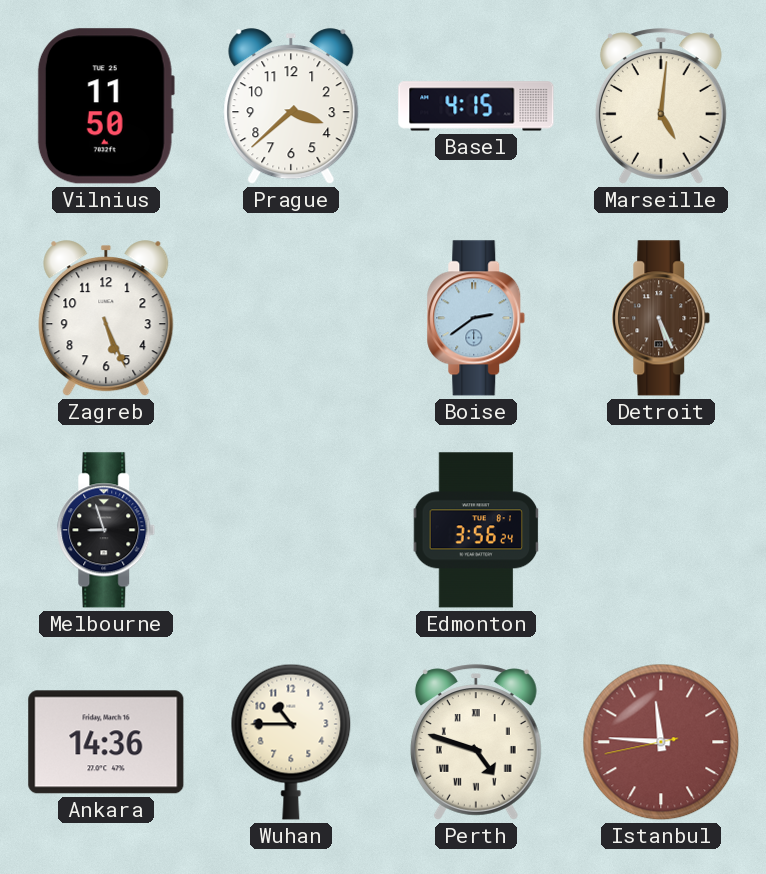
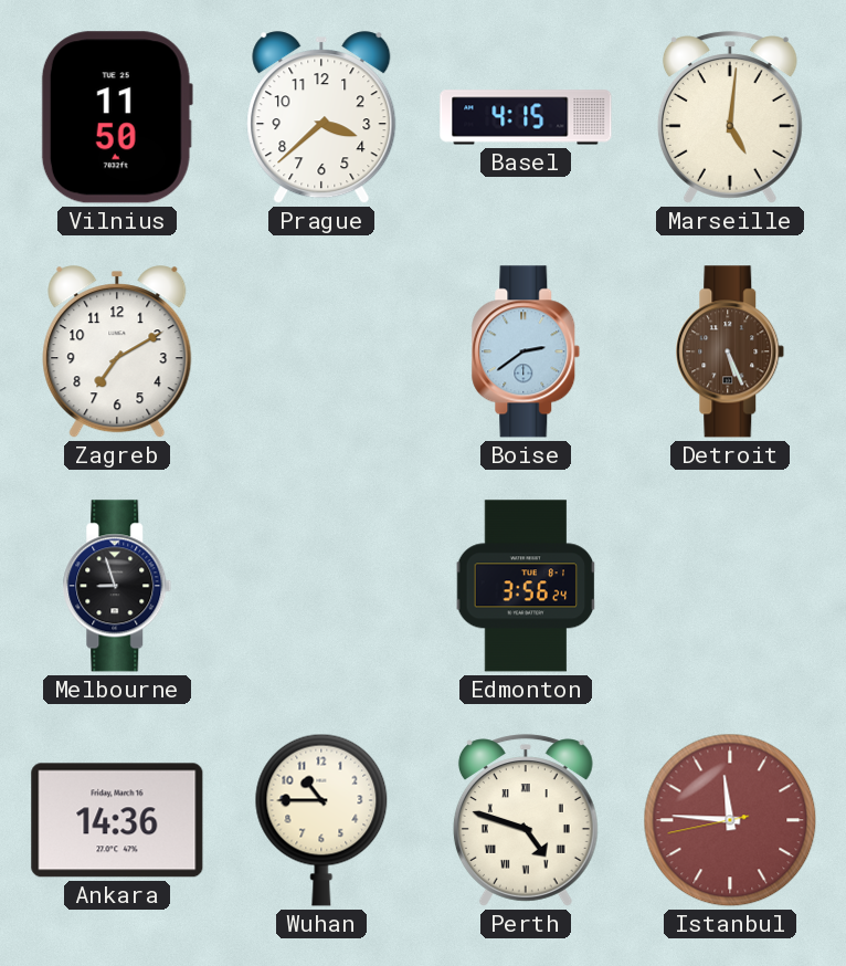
Zagreb: 5:26 -> 7:10
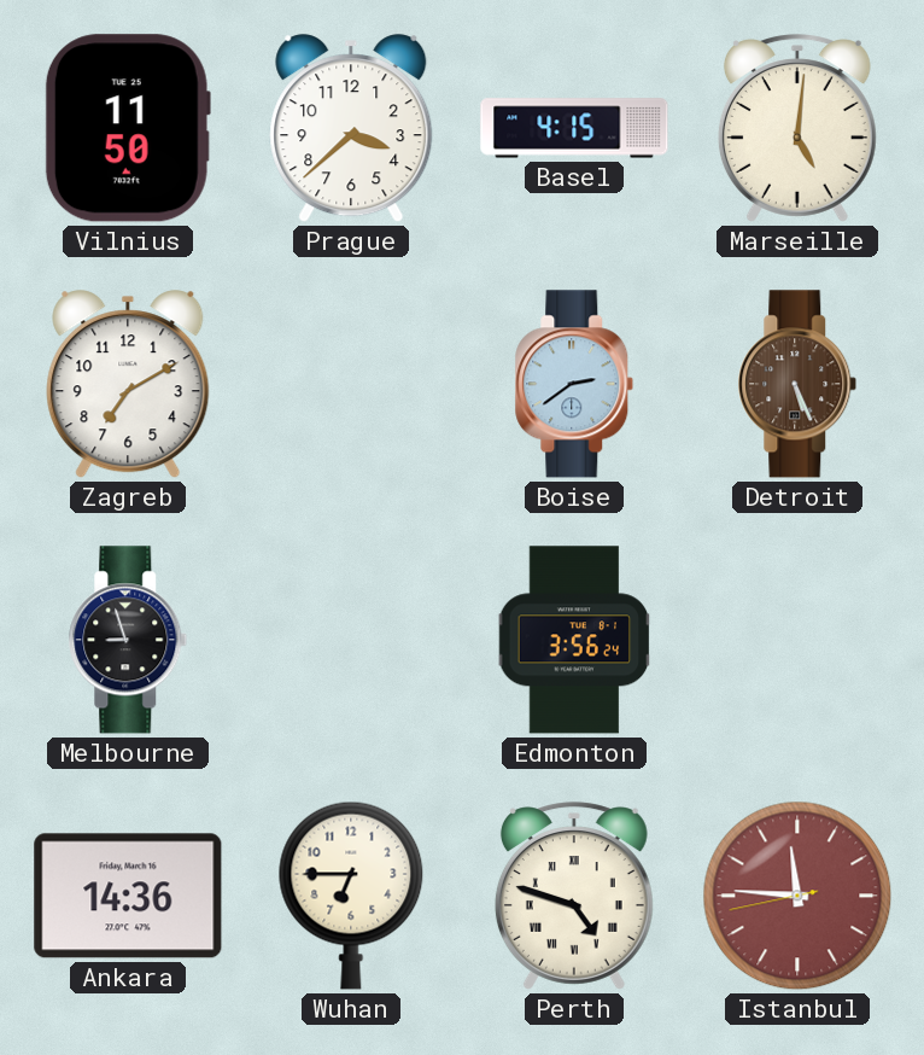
Wuhan: 10:45 -> 6:45
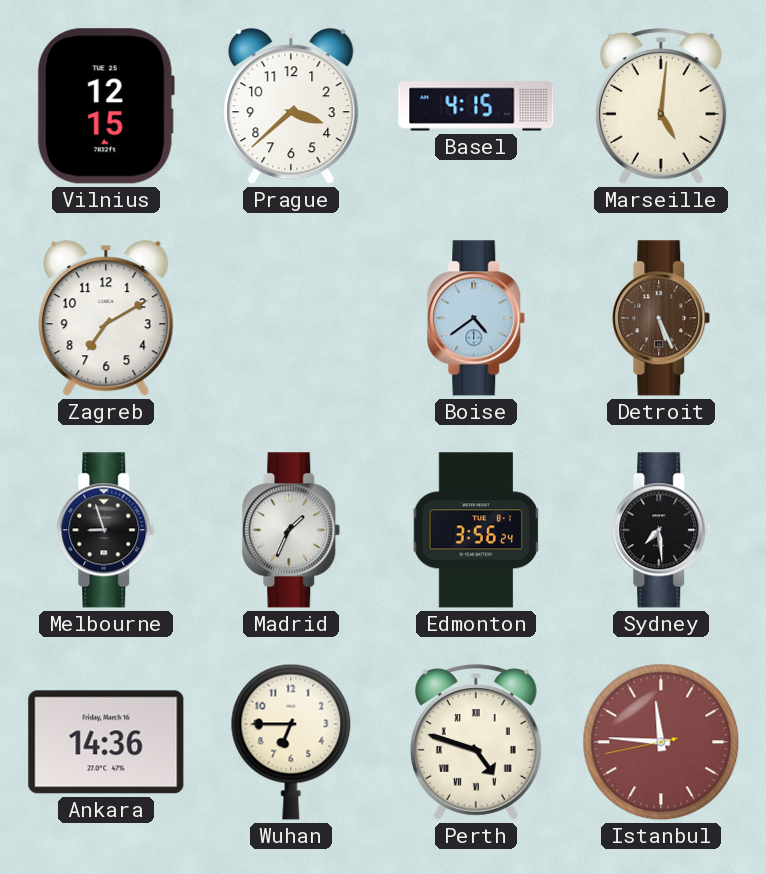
Vilnius: 11:50 -> 12:15
Boise: 2:39 -> 4:39
Madrid: none -> 1:34
Sydney: none -> 7:29
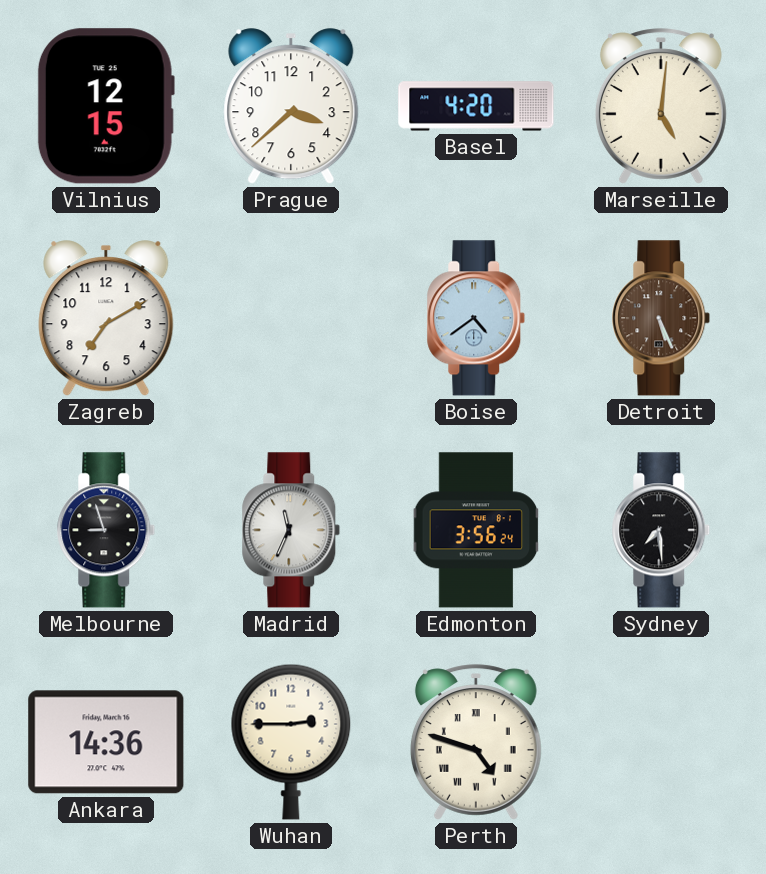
Basel: 4:15 -> 4:20
Madrid: 1:34 -> 11:34
Wuhan: 6:45 -> 2:45
Istanbul: 11:45 -> none
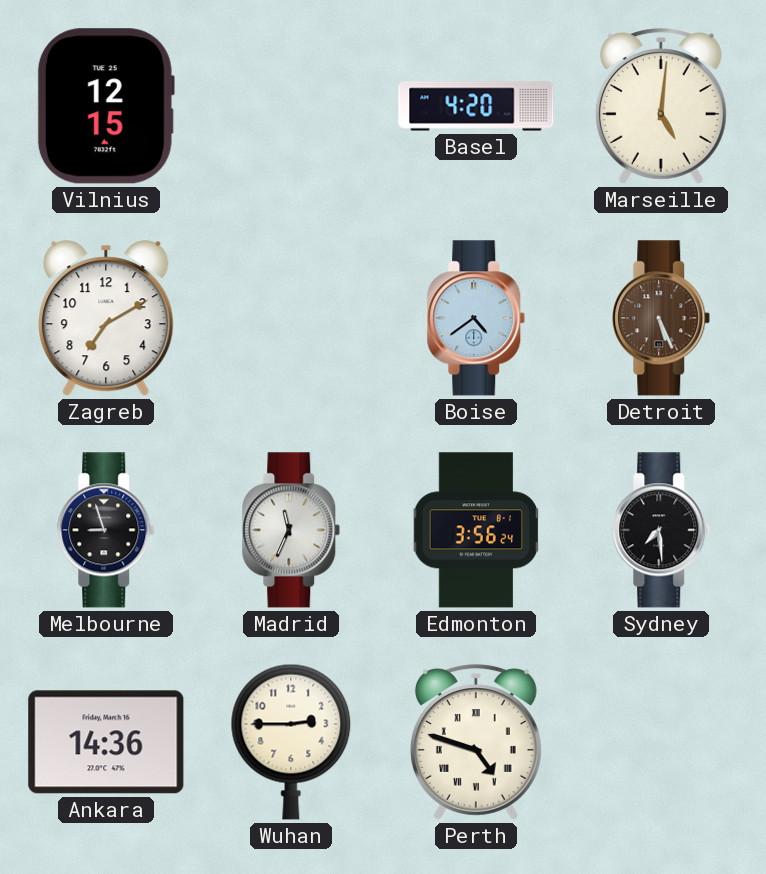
Prague: 3:38 -> none
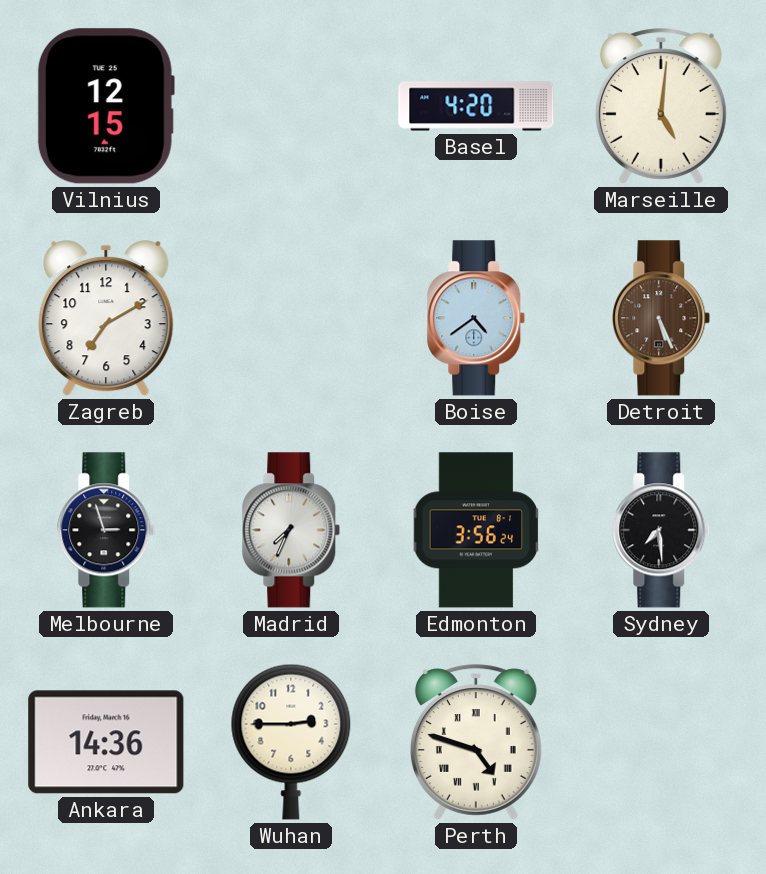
Melbourne: 8:57 -> 2:57
Madrid: 11:34 -> 7:34
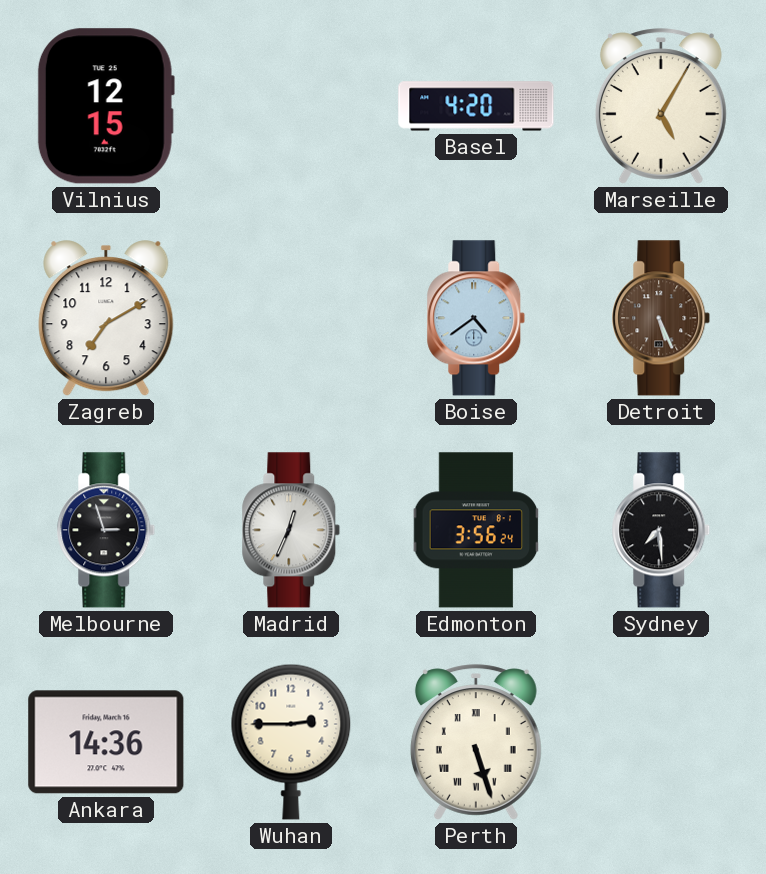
Marseille: 5:01 -> 5:05
Madrid: 7:34 -> 12:34
Perth: 4:48 -> 5:27
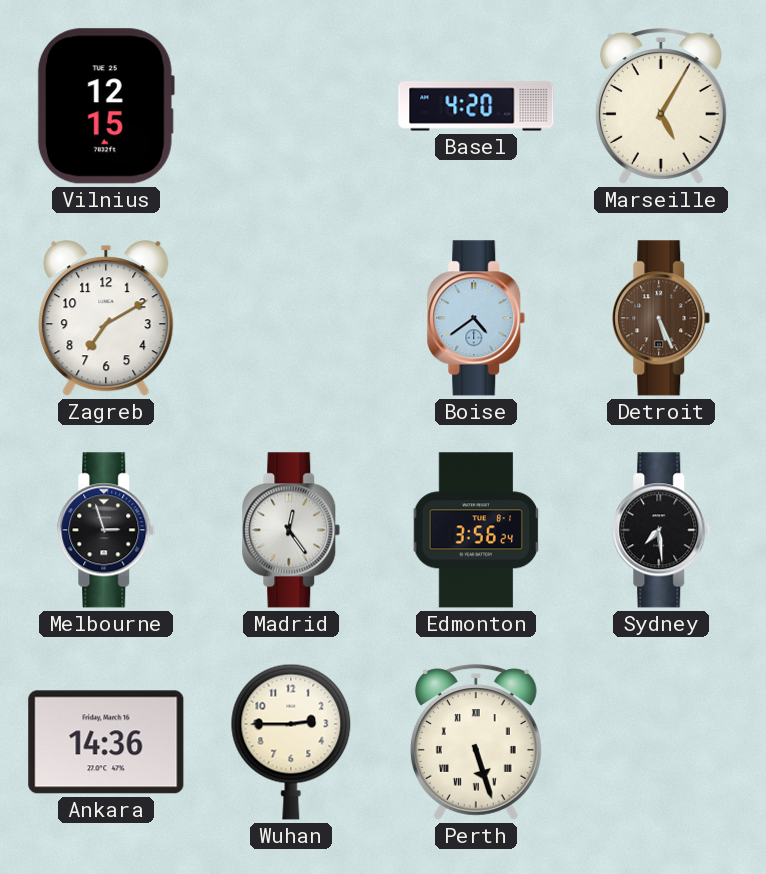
Madrid: 12:34 -> 12:24
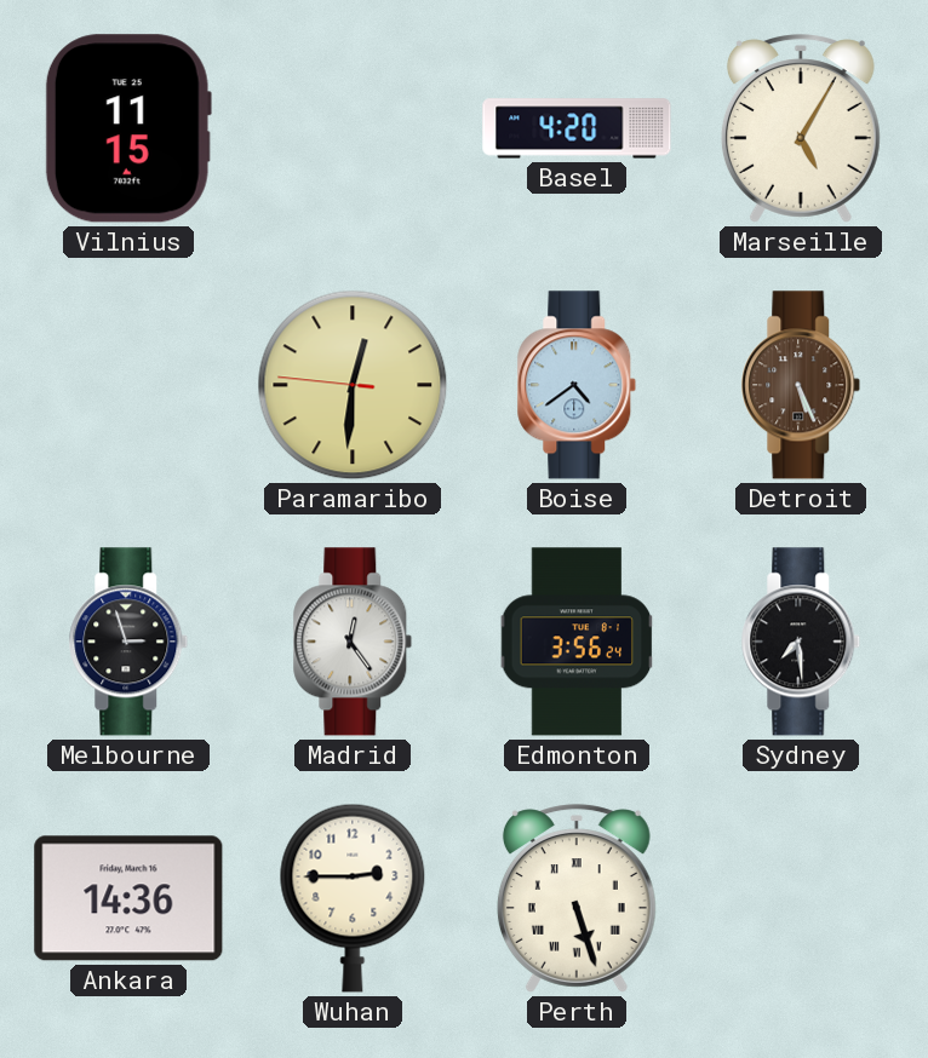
Vilnius: 12:15 -> 11:15
Zagreb: 7:10 -> none
Paramaribo: none -> 12:30
